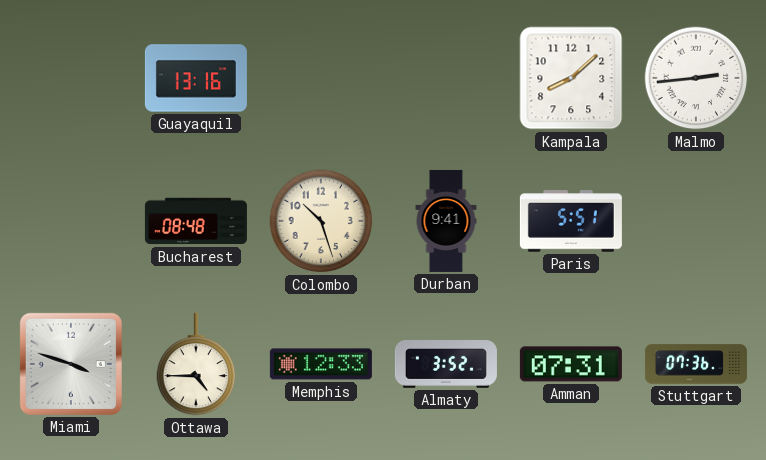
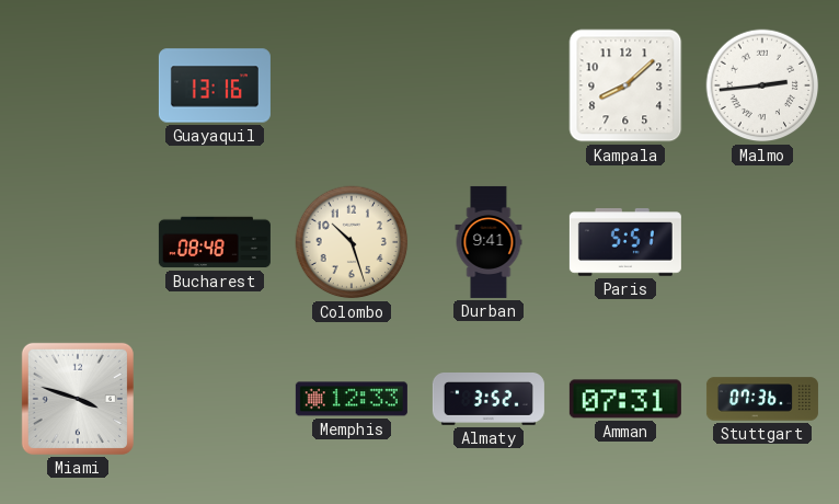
Ottawa: 4:45 -> none
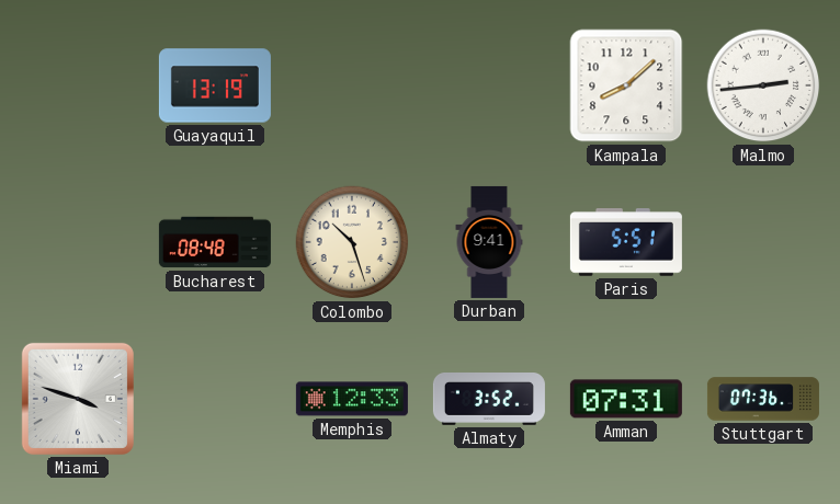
Guayaquil: 13:16 -> 13:19
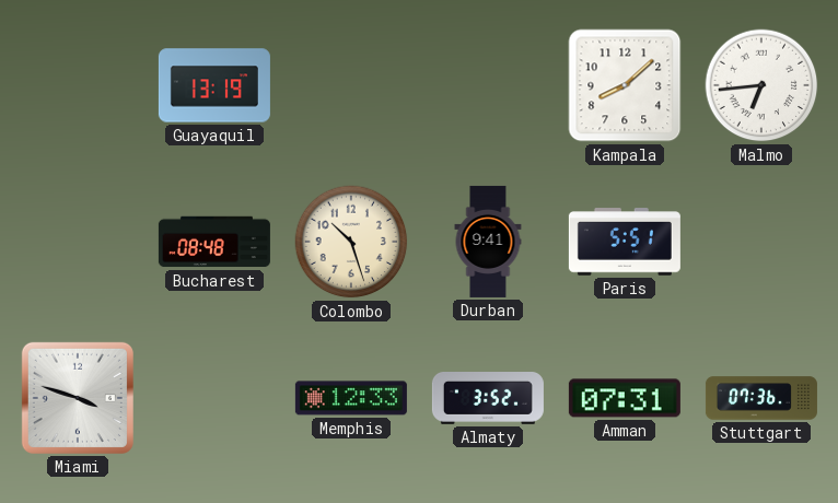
Malmo: 2:44 -> 6:44
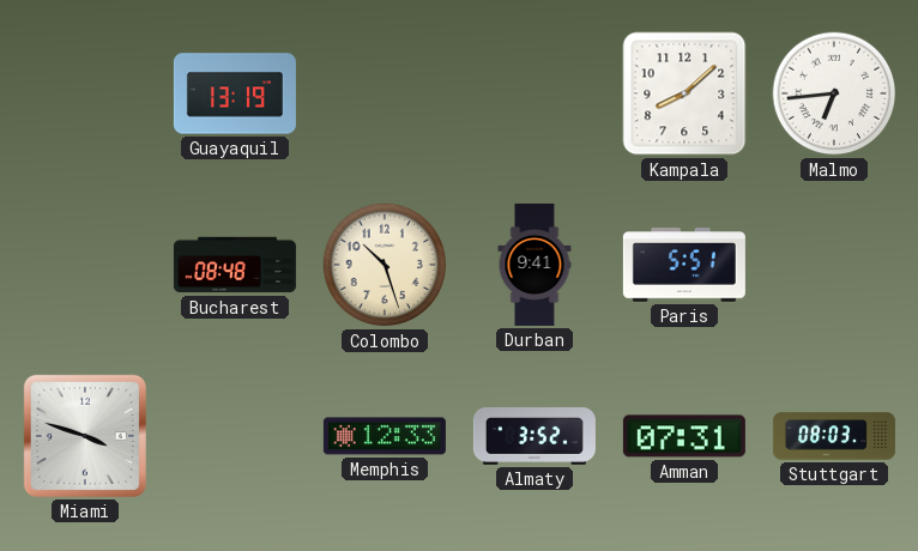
Stuttgart: 07:36 -> 08:03
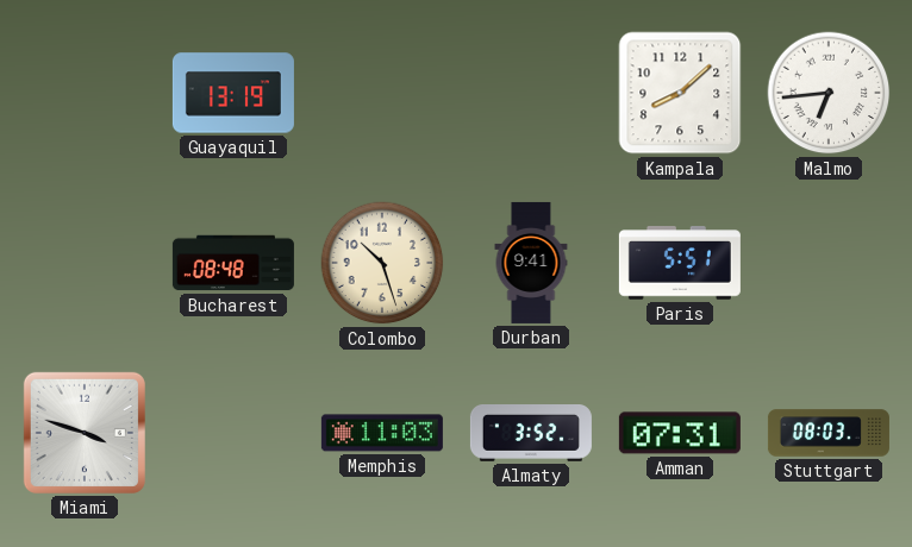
Memphis: 12:33 -> 11:03
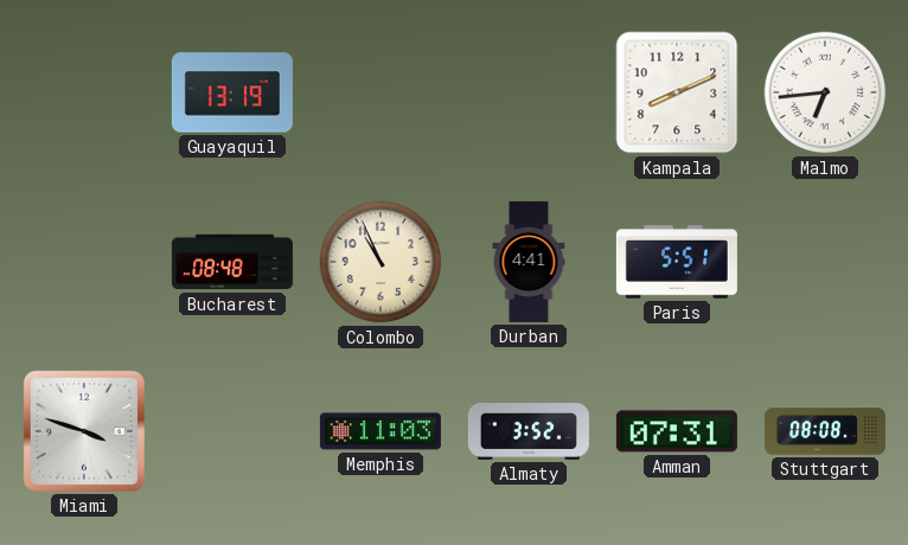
Kampala: 8:08 -> 8:11
Colombo: 10:27 -> 10:56
Durban: 9:41 -> 4:41
Stuttgart: 08:03 -> 08:08
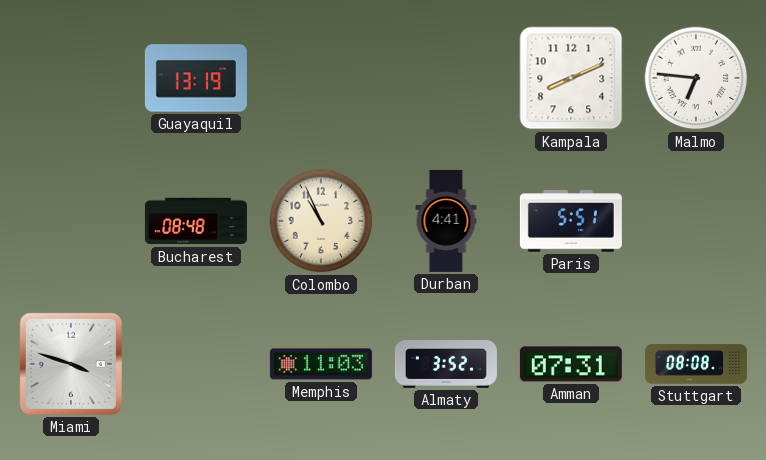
Malmo: 6:44 -> 6:46
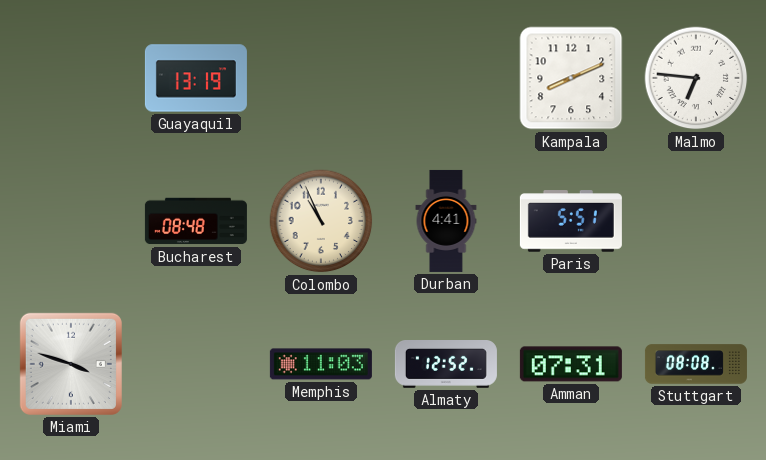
Almaty: 3:52 -> 12:52
